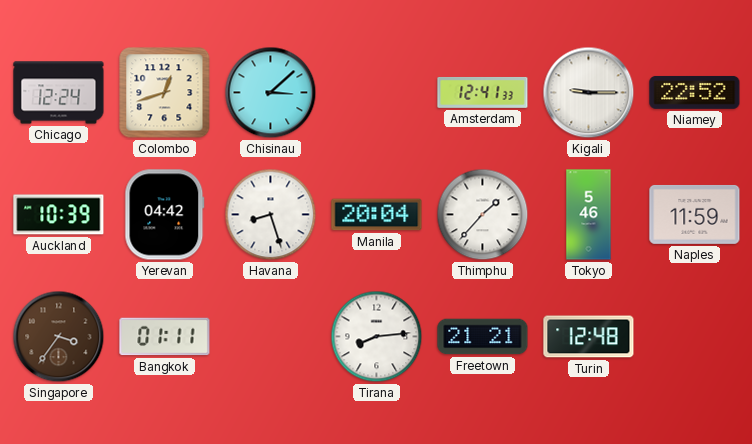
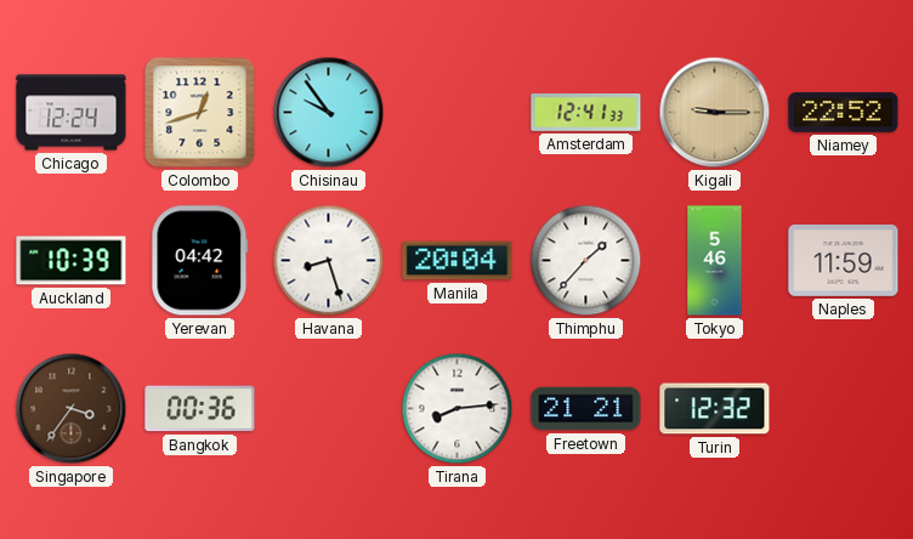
Chisinau: 3:08 -> 9:54
Kigali dial: white -> champagne
Bangkok: 01:11 -> 00:36
Turin: 12:48 -> 12:32
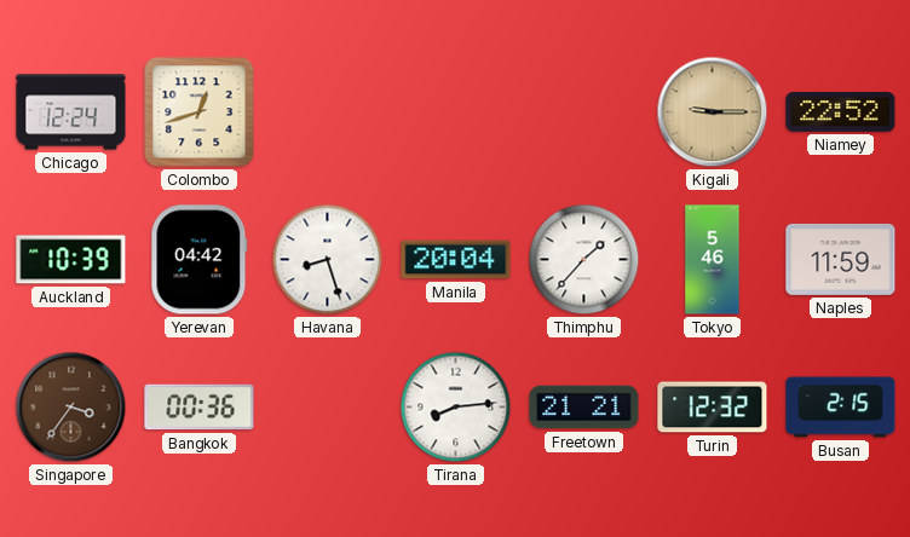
Chisinau: 9:54 -> none
Amsterdam: 12:41 -> none
Busan: none -> 2:15
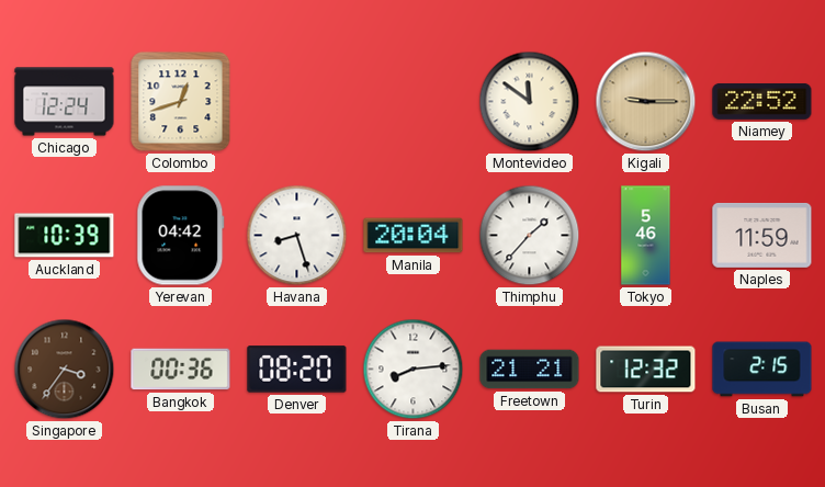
Montevideo: none -> 11:51
Denver: none -> 08:20
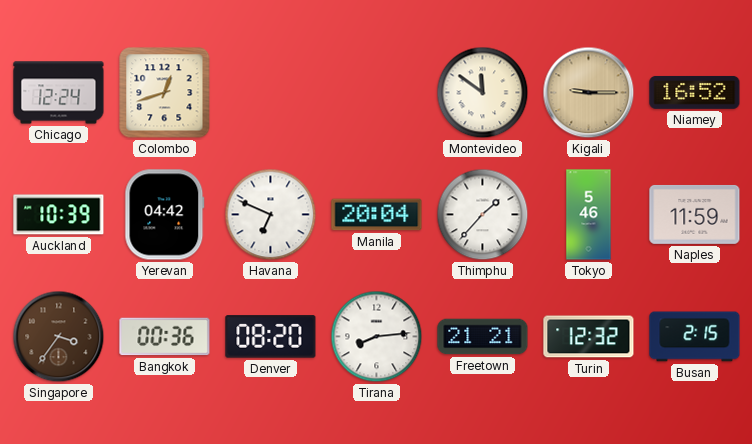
Niamey: 22:52 -> 16:52
Havana: 8:27 -> 6:49
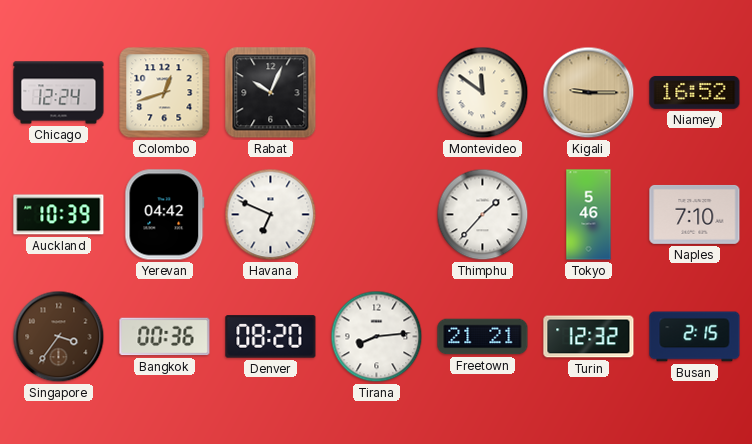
Rabat: none -> 10:04
Manila: 20:04 -> none
Naples: 11:59 -> 7:10
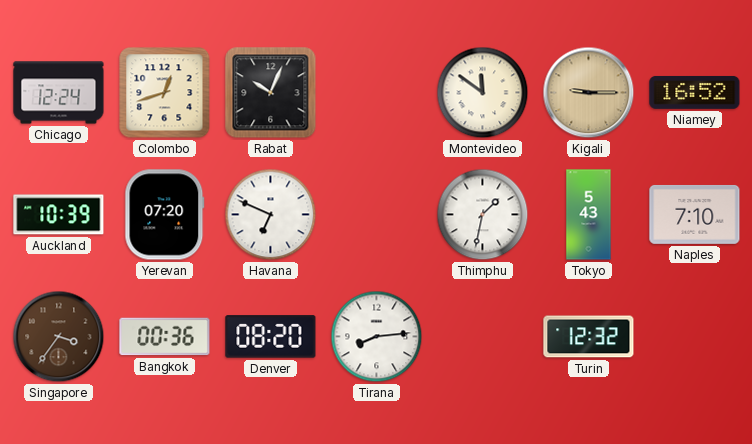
Yerevan: 04:42 -> 07:20
Thimphu: 1:37 -> 1:32
Tokyo: 5:46 -> 5:43
Freetown: 21:21 -> none
Busan: 2:15 -> none
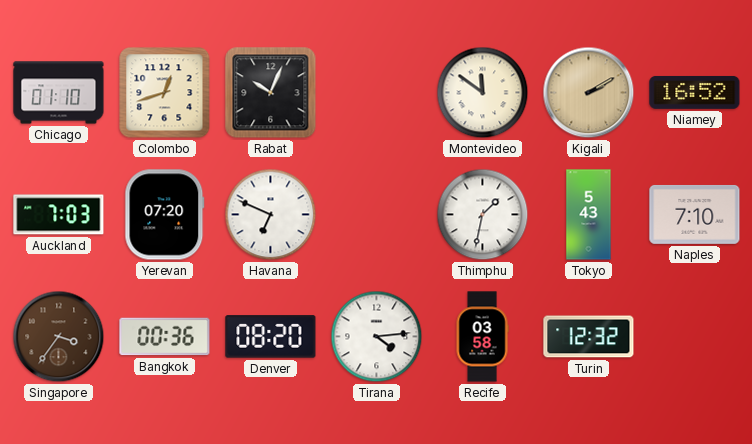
Chicago: 12:24 -> 01:10
Kigali: 9:15 -> 2:10
Auckland: 10:39 -> 7:03
Tirana: 8:14 -> 4:14
Recife: none -> 03:58
